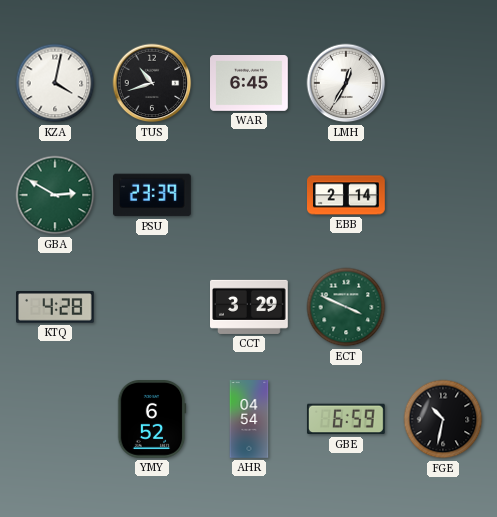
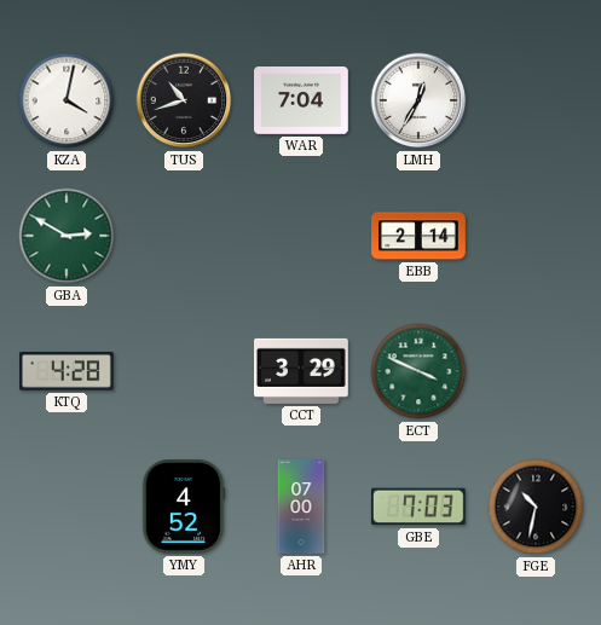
WAR: 6:45 -> 7:04
PSU: 23:39 -> none
YMY: 6:52 -> 4:52
AHR: 04:54 -> 07:00
GBE: 6:59 -> 7:03
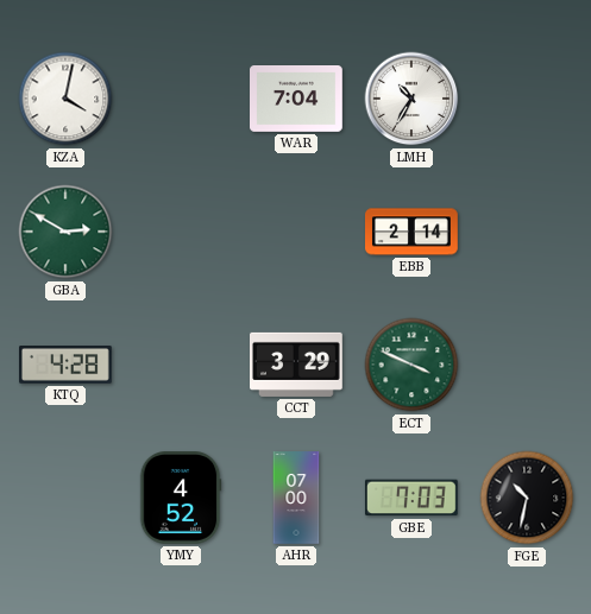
TUS: 10:42 -> none
LMH: 12:35 -> 10:35
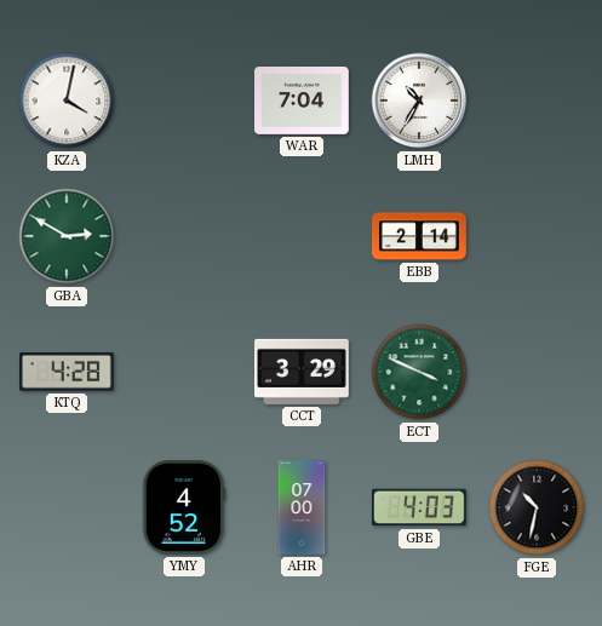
GBE: 7:03 -> 4:03
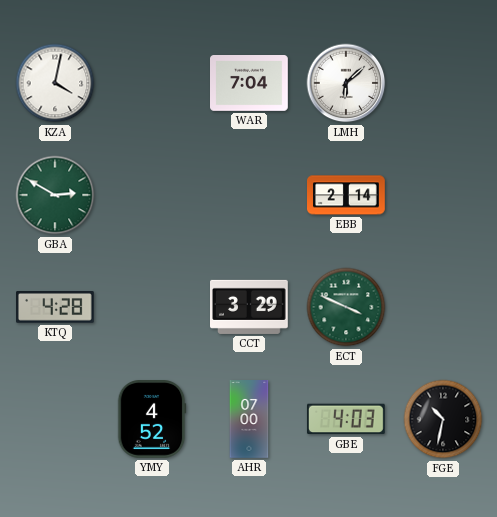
LMH: 10:35 -> 6:08
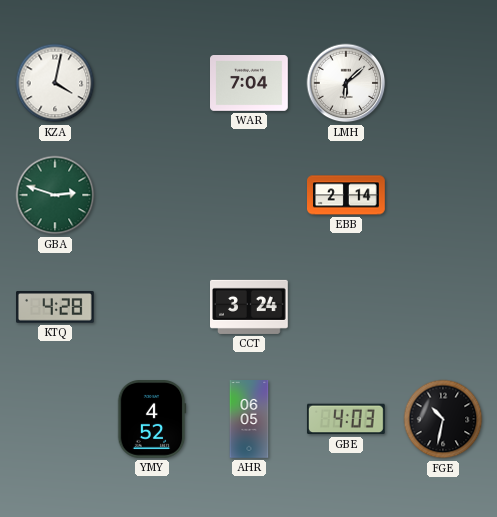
GBA: 2:50 -> 2:48
CCT: 3:29 -> 3:24
ECT: 3:49 -> none
AHR: 07:00 -> 06:05
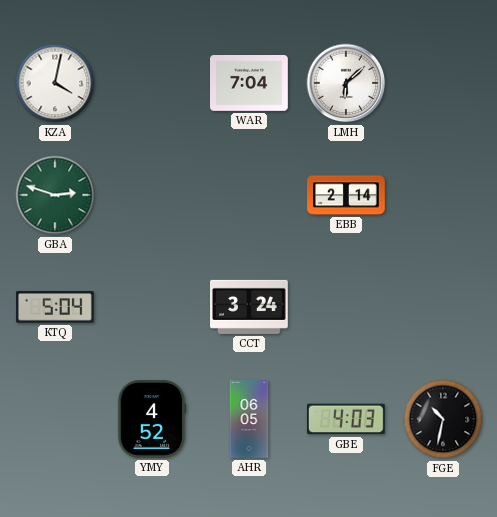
KTQ: 4:28 -> 5:04
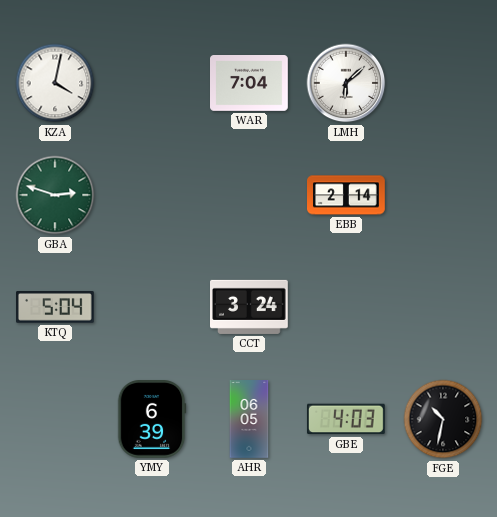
YMY: 4:52 -> 6:39
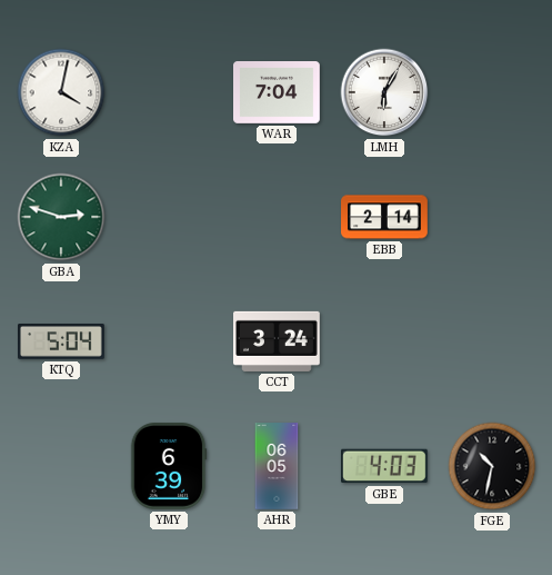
LMH: 6:08 -> 6:05
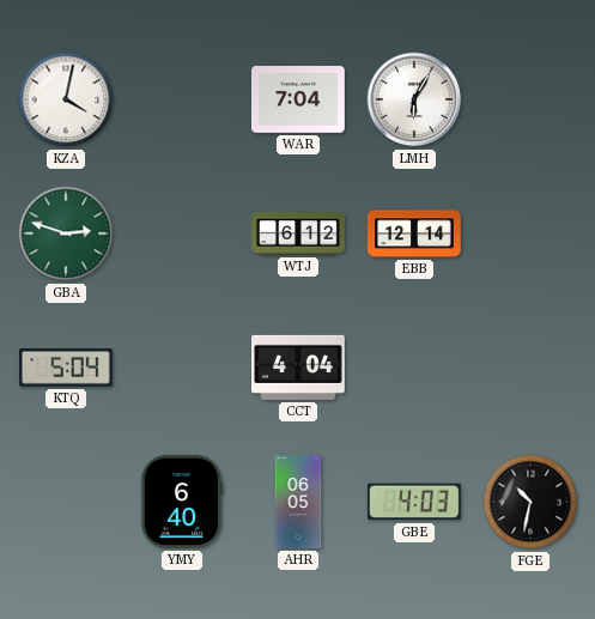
WTJ: none -> 6:12
EBB: 2:14 -> 12:14
CCT: 3:24 -> 4:04
YMY: 6:39 -> 6:40
